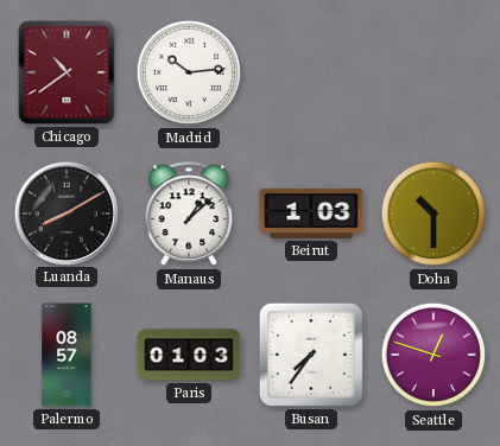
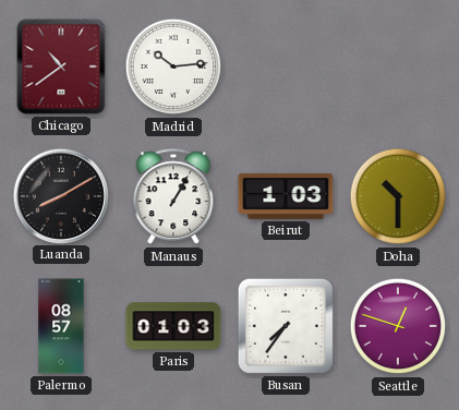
Manaus: 1:08 -> 1:05
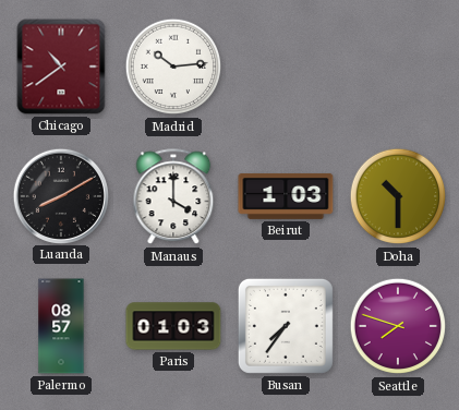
Manaus: 1:05 -> 4:00
Seattle: 12:48 -> 7:48
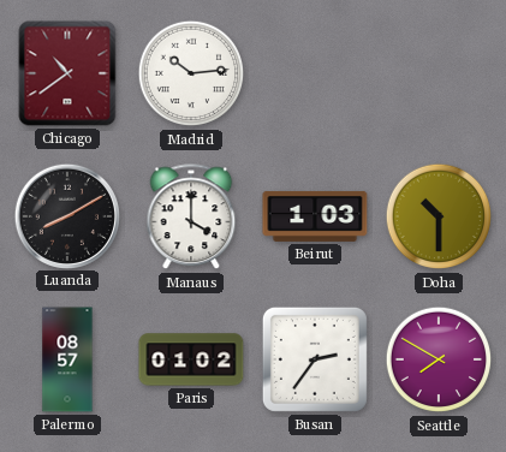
Paris: 01:03 -> 01:02
Busan: 7:36 -> 2:36
Seattle: 7:48 -> 7:50
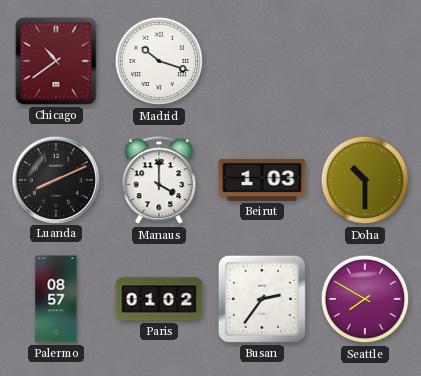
Madrid: 10:14 -> 10:18
Luanda: 8:10 -> 8:11
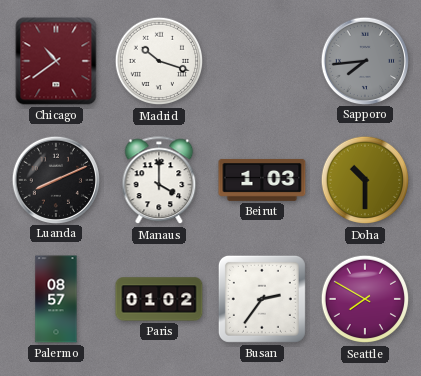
Sapporo: none -> 7:44
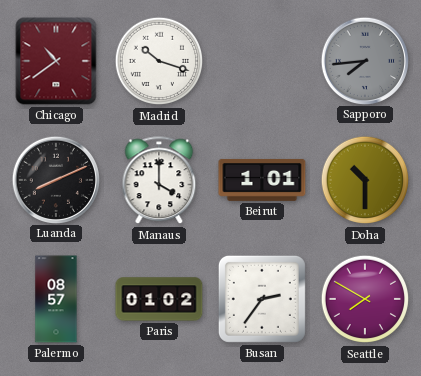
Beirut: 1:03 -> 1:01
